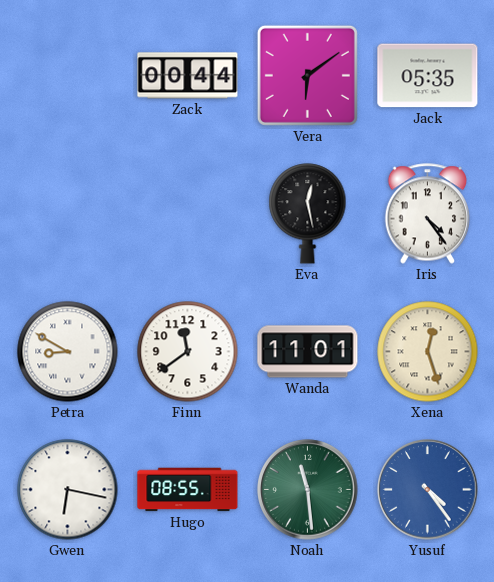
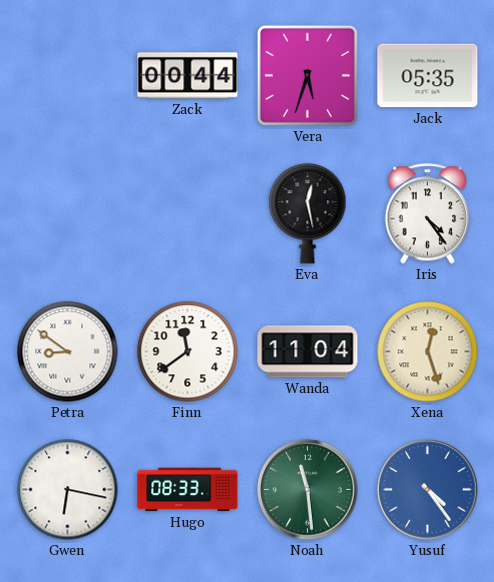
Vera: 6:09 -> 5:33
Petra: 8:50 -> 8:51
Wanda: 11:01 -> 11:04
Hugo: 08:55 -> 08:33
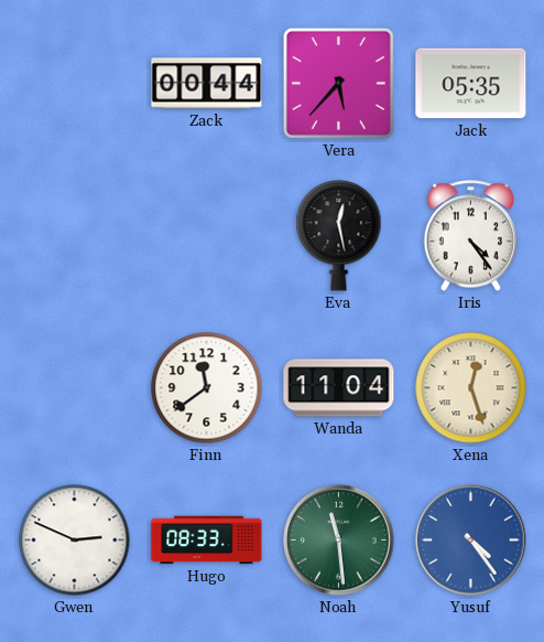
Vera: 5:33 -> 5:37
Petra: 8:51 -> none
Gwen: 6:17 -> 2:49
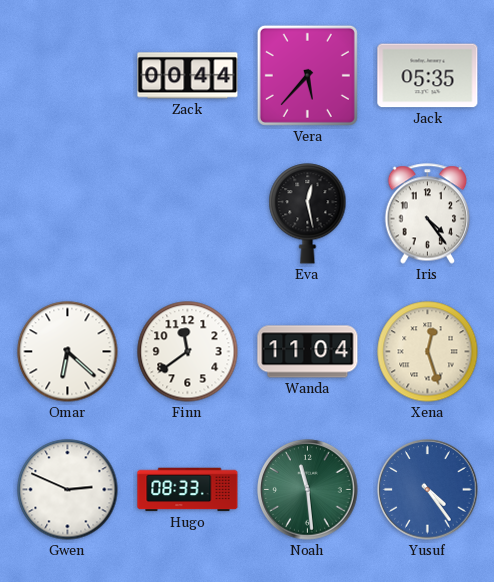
Omar: none -> 6:22
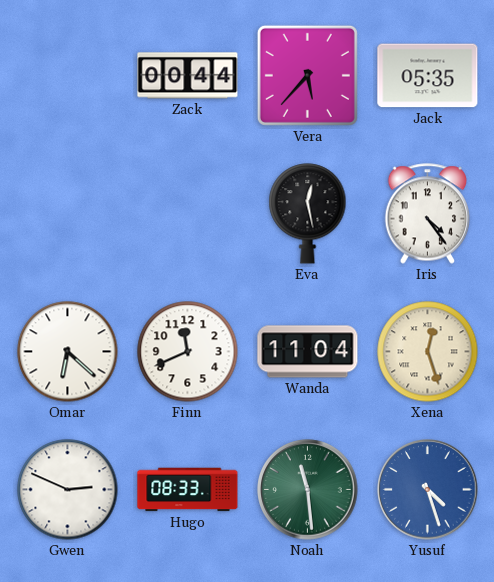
Finn: 11:39 -> 11:41
Yusuf: 4:24 -> 4:27
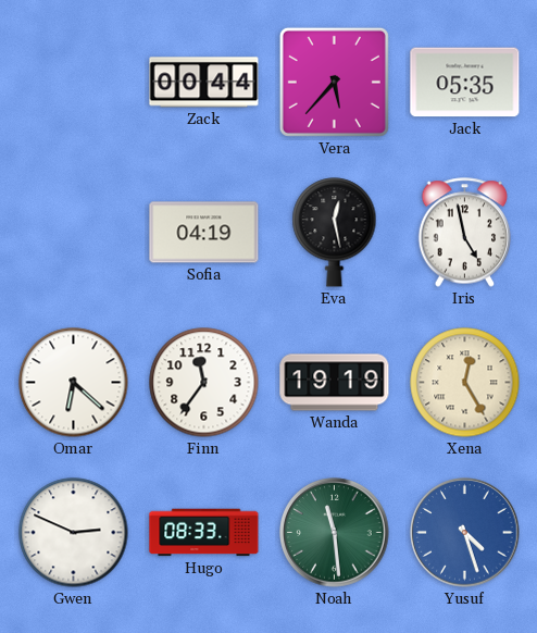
Sofia: none -> 04:19
Iris: 4:24 -> 4:58
Finn: 11:41 -> 11:36
Wanda: 11:04 -> 19:19
Xena: 12:27 -> 12:25
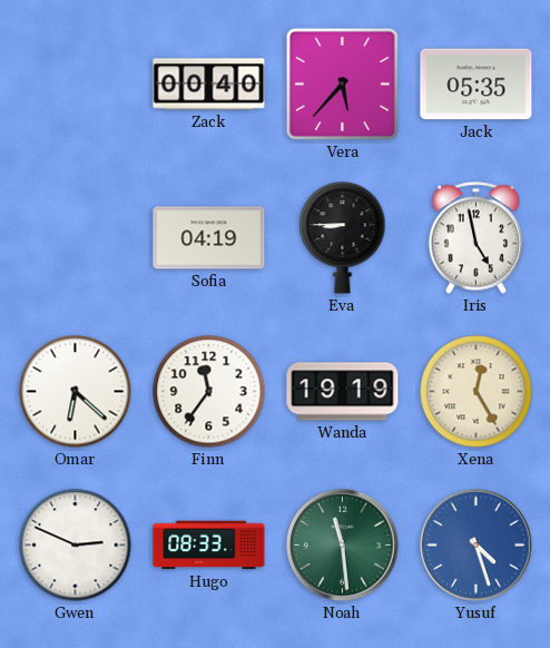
Zack: 00:44 -> 00:40
Eva: 12:28 -> 8:45
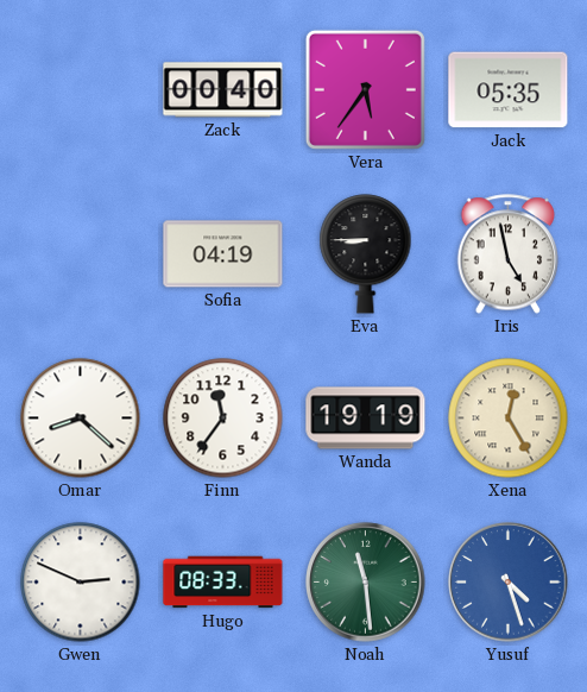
Vera: 5:37 -> 5:36
Omar: 6:22 -> 8:22
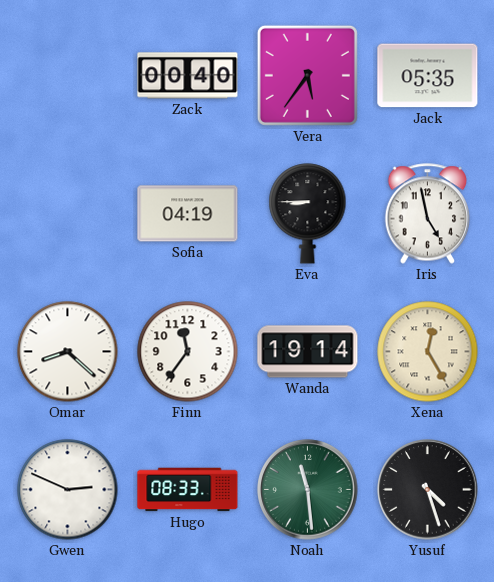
Wanda: 19:19 -> 19:14
Yusuf dial: blue -> black
